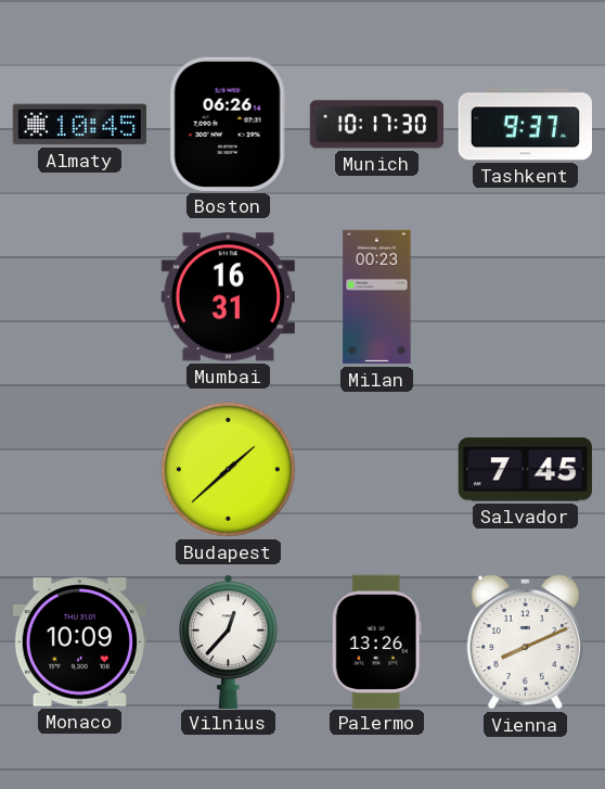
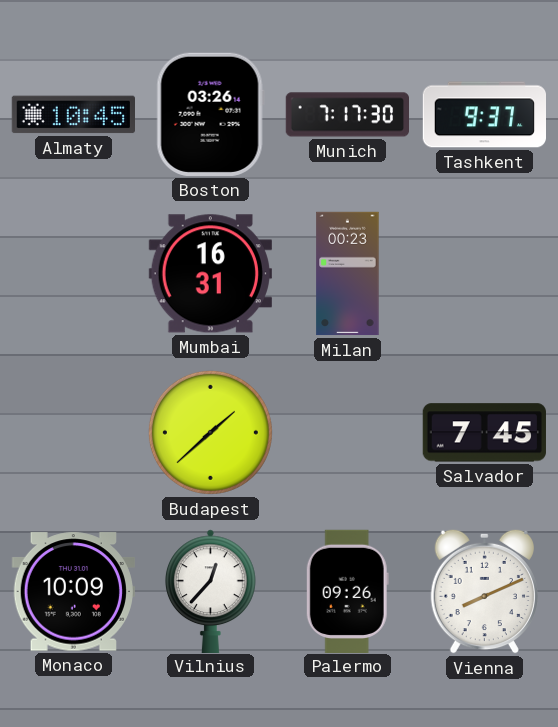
Boston: 06:26 -> 03:26
Munich: 10:17 -> 7:17
Palermo: 13:26 -> 09:26
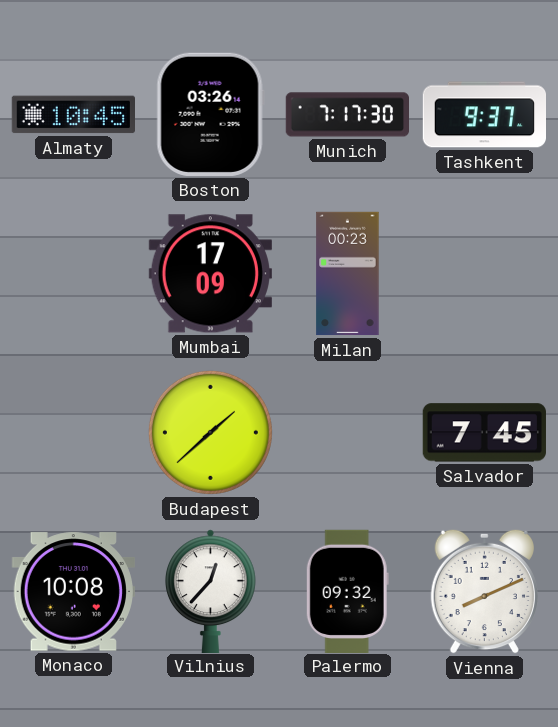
Mumbai: 16:31 -> 17:09
Monaco: 10:09 -> 10:08
Palermo: 09:26 -> 09:32
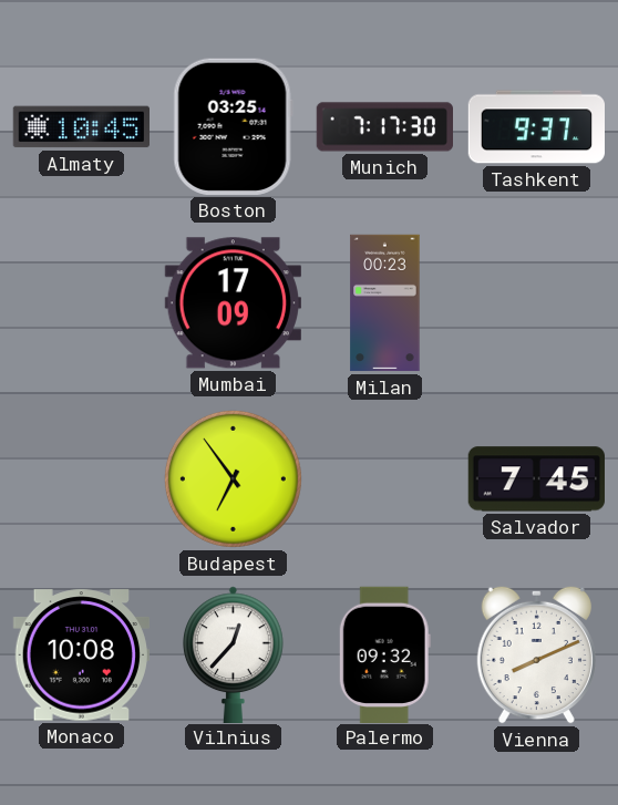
Boston: 03:26 -> 03:25
Budapest: 1:38 -> 6:54
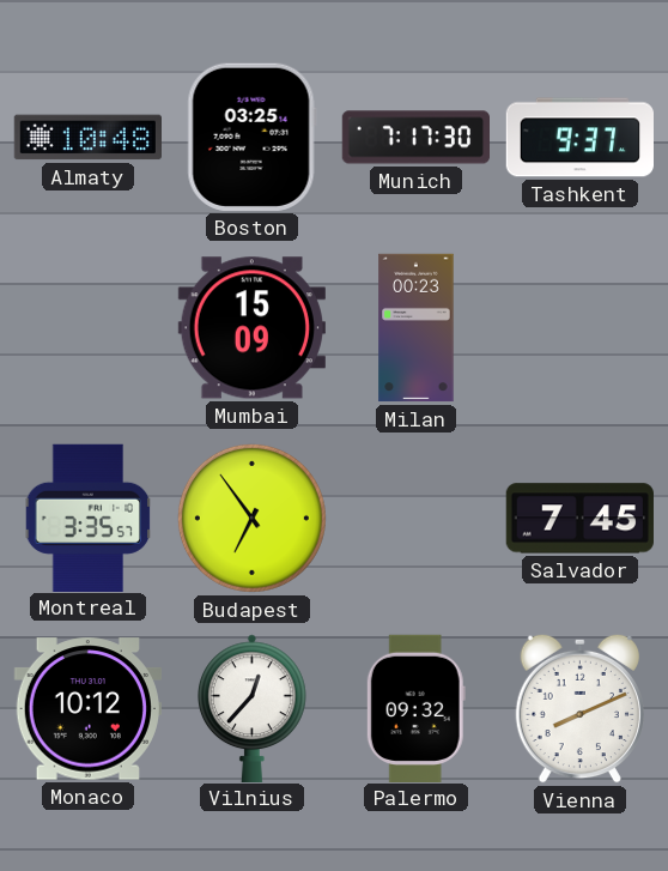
Almaty: 10:45 -> 10:48
Mumbai: 17:09 -> 15:09
Montreal: none -> 3:35
Monaco: 10:08 -> 10:12
